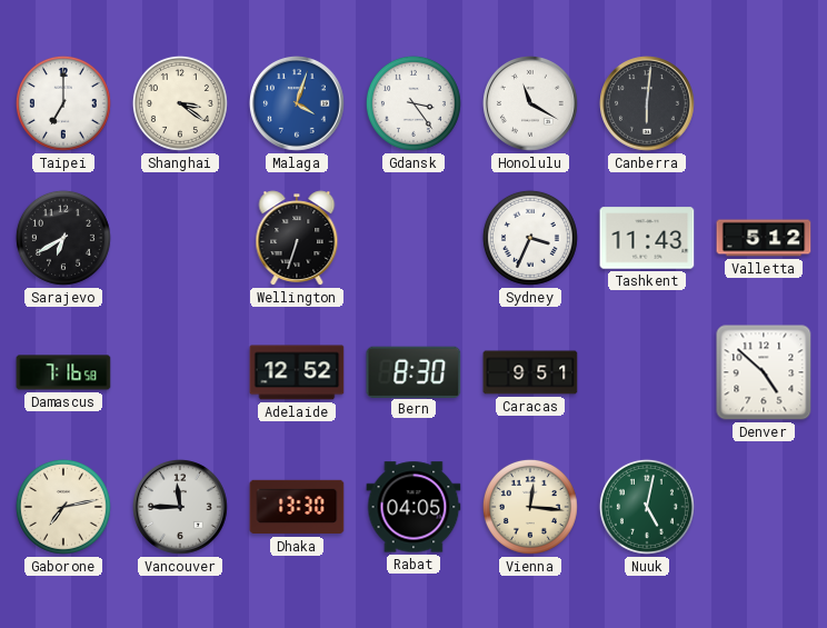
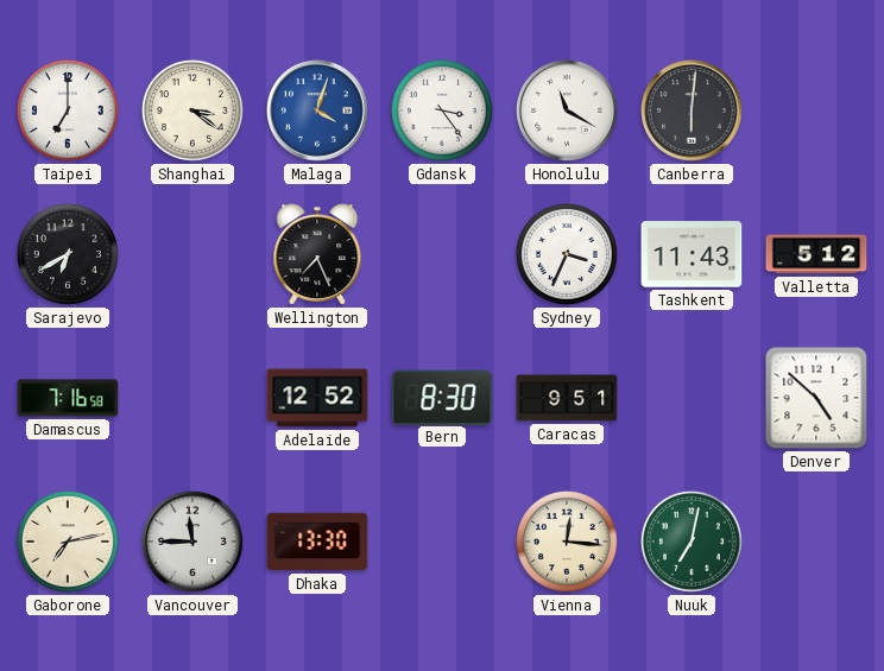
Wellington: 6:33 -> 7:26
Rabat: 04:05 -> none
Nuuk: 5:02 -> 7:02
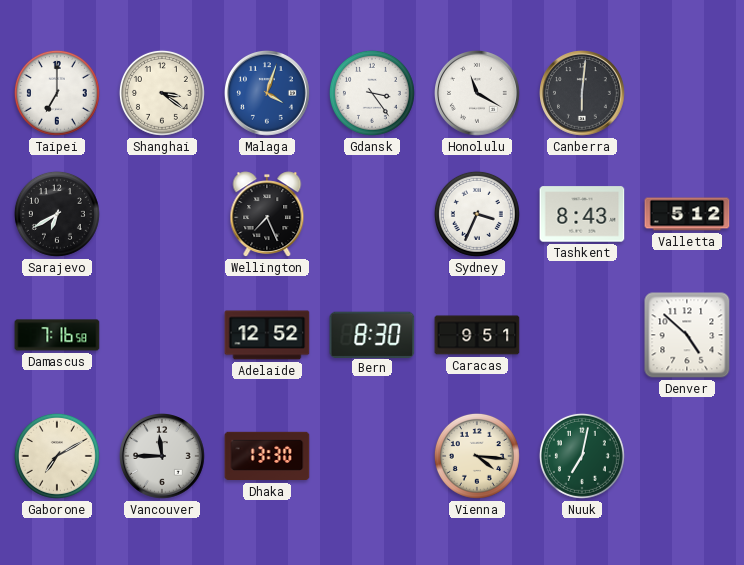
Tashkent: 11:43 -> 8:43
Gaborone: 7:13 -> 7:10
Vienna: 12:16 -> 4:16
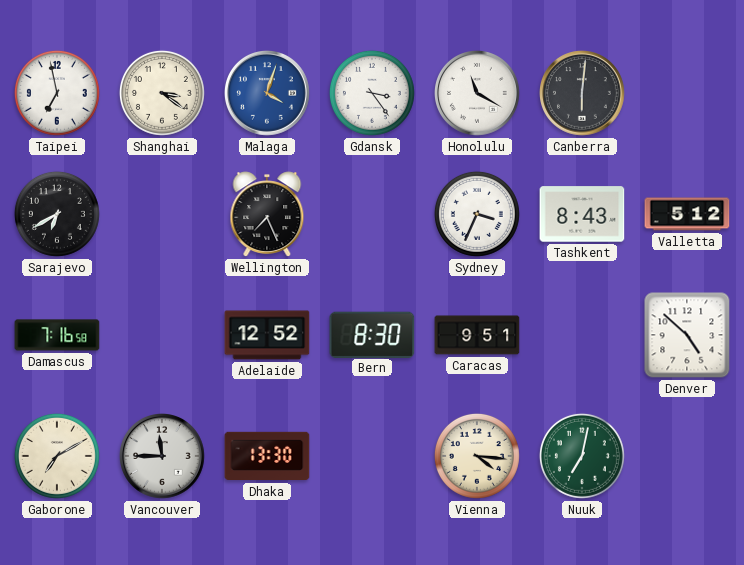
Taipei: 7:00 -> 6:58
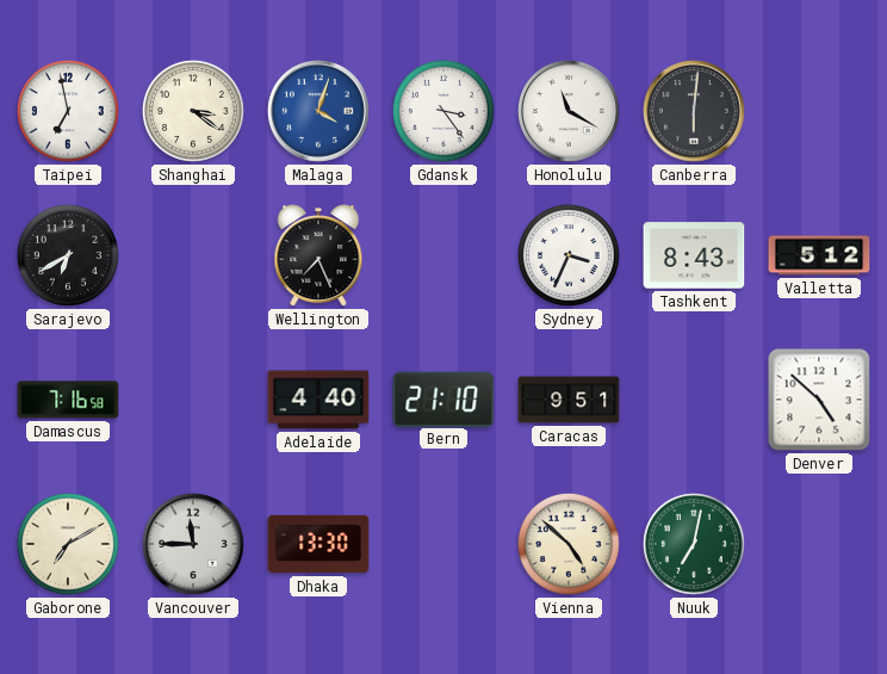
Adelaide: 12:52 -> 4:40
Bern: 8:30 -> 21:10
Vienna: 4:16 -> 4:52
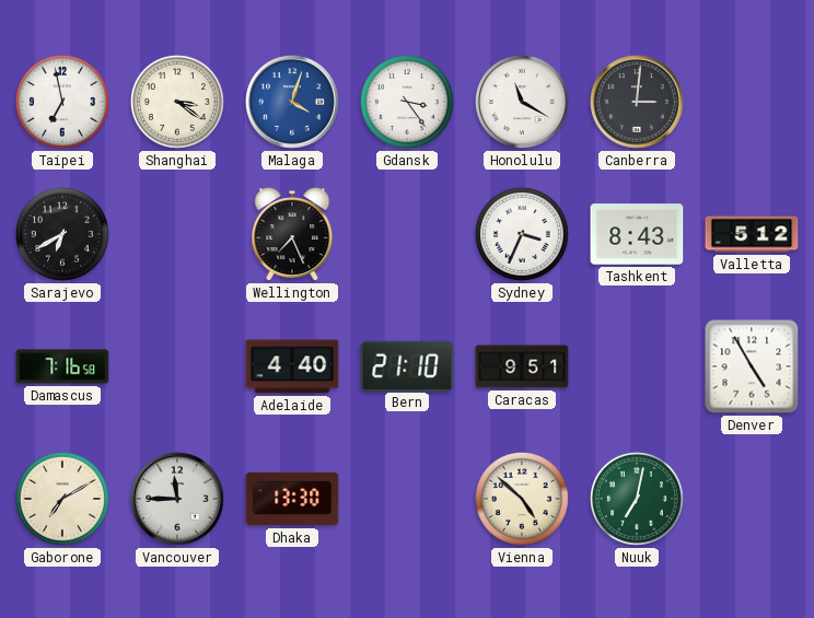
Canberra: 6:01 -> 3:01
Denver: 4:52 -> 4:55
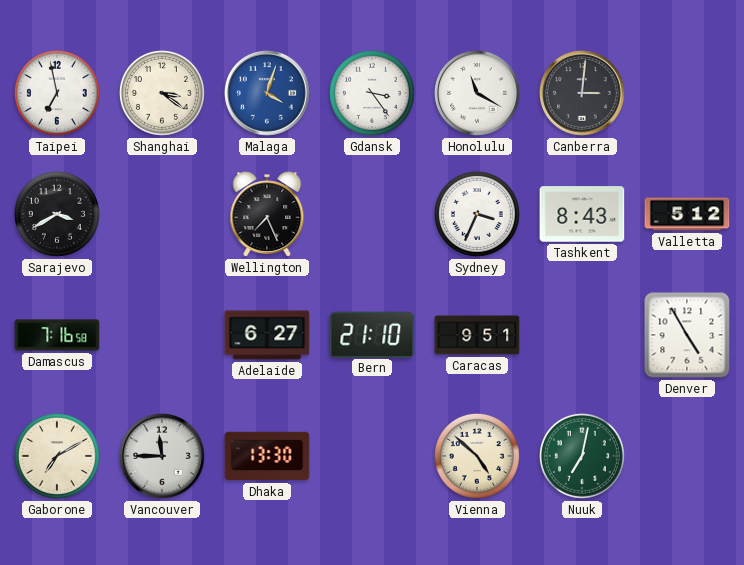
Sarajevo: 6:40 -> 3:40
Adelaide: 4:40 -> 6:27
